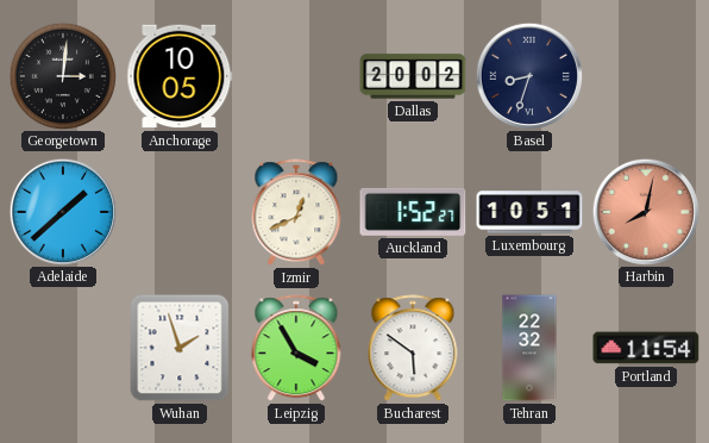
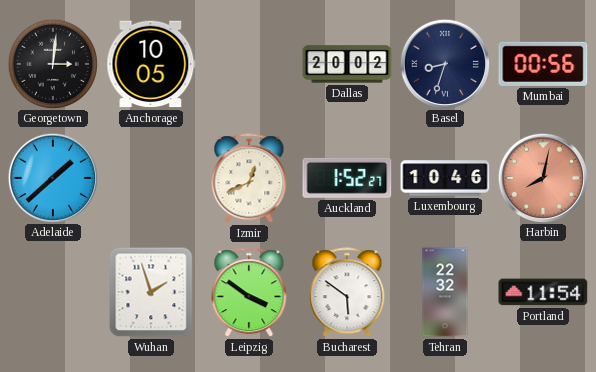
Mumbai: none -> 00:56
Luxembourg: 10:51 -> 10:46
Leipzig: 3:55 -> 3:51
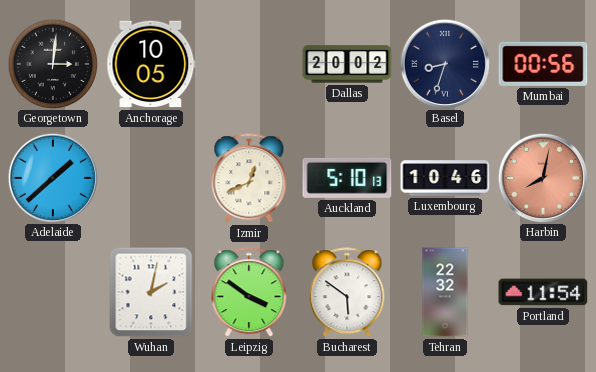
Auckland: 1:52 -> 5:10
Wuhan: 1:57 -> 2:02
